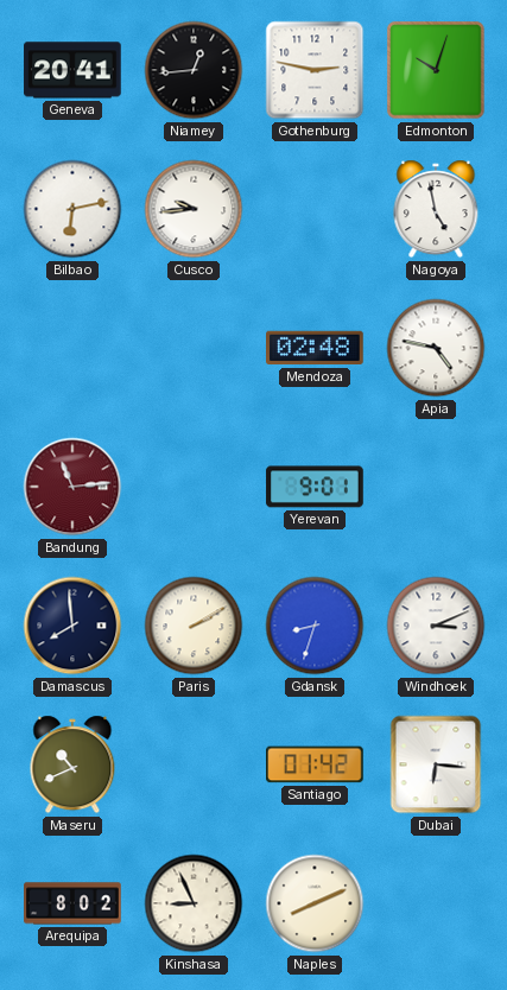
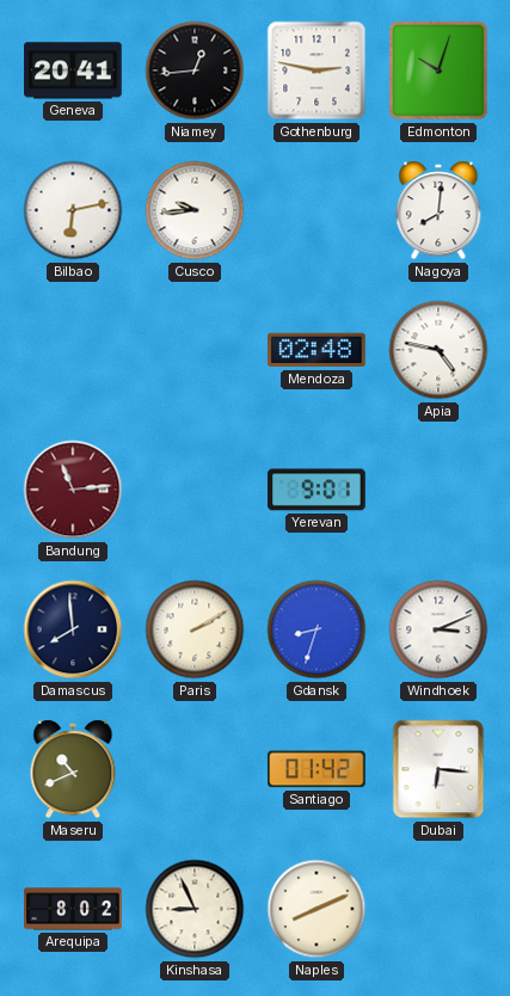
Nagoya: 4:58 -> 8:01
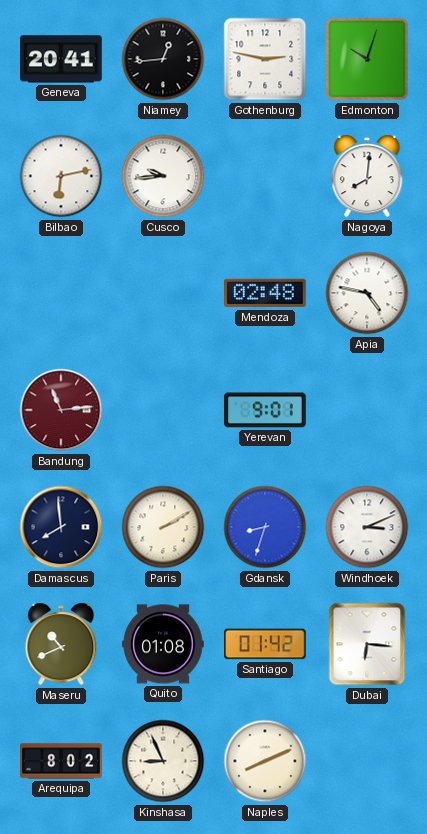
Quito: none -> 01:08
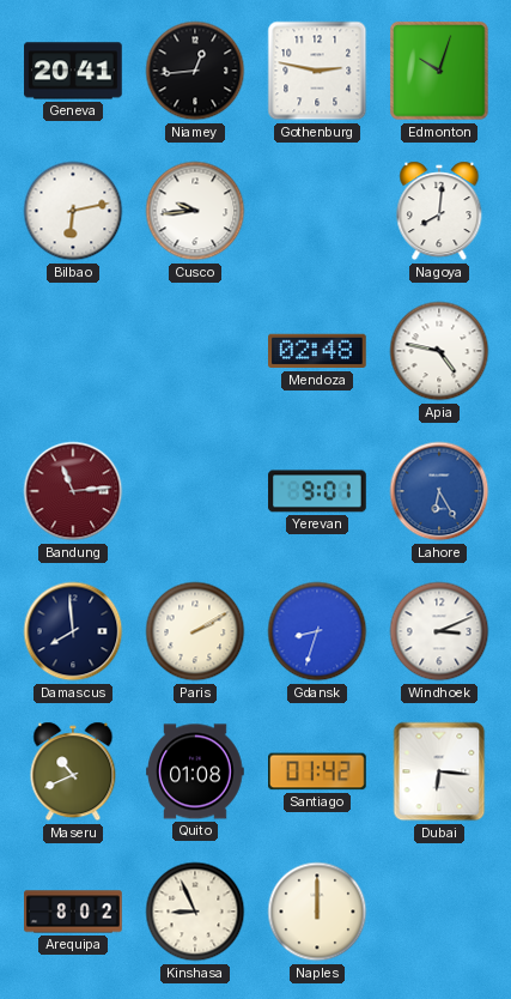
Lahore: none -> 6:25
Naples: 8:11 -> 12:00
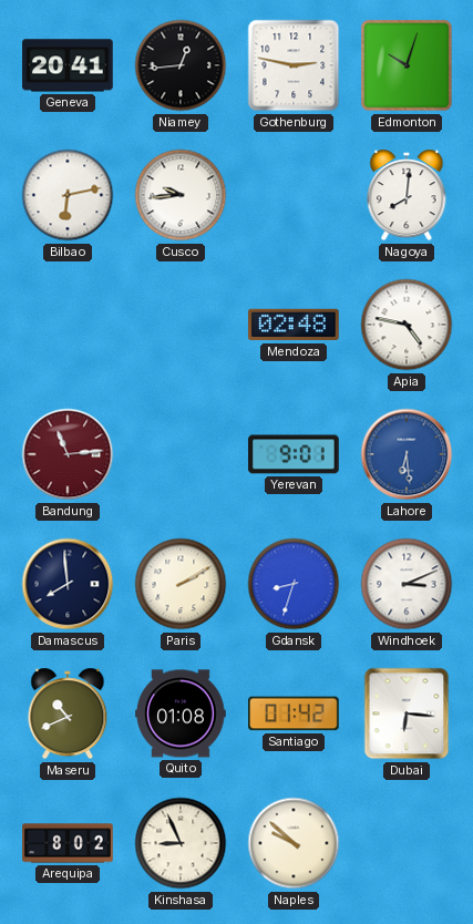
Lahore: 6:25 -> 6:29
Naples: 12:00 -> 9:52
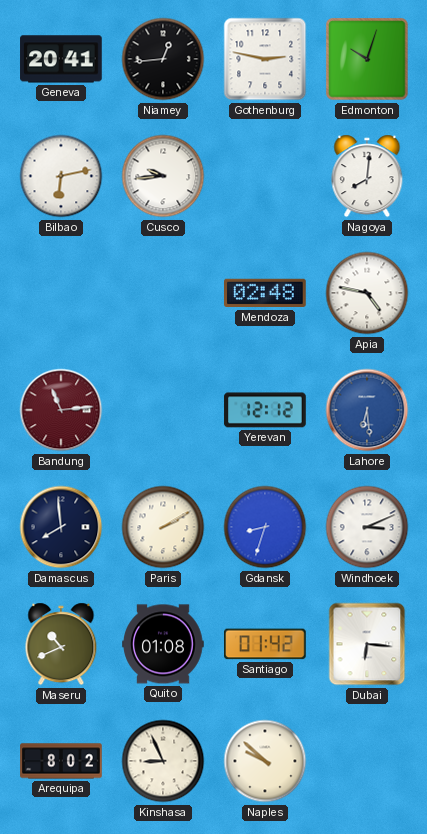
Yerevan: 9:01 -> 12:12
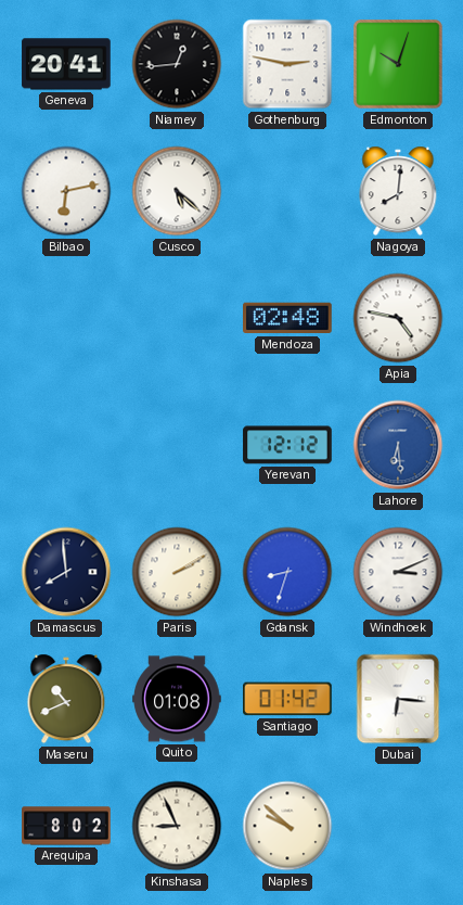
Cusco: 9:44 -> 5:22
Bandung: 11:14 -> none
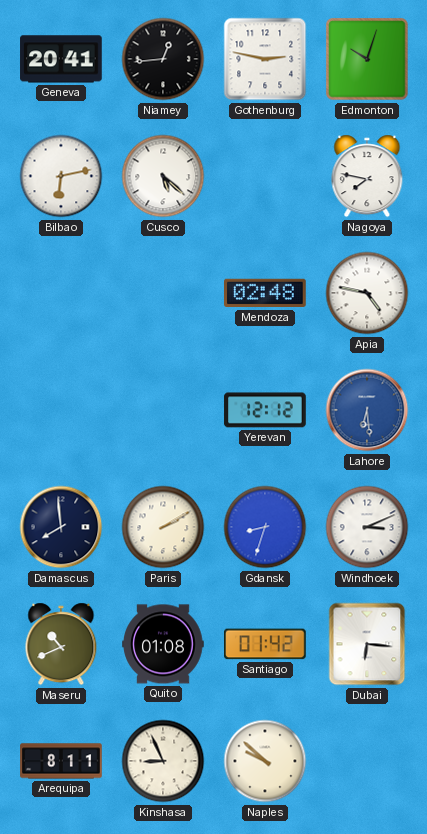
Nagoya: 8:01 -> 7:47
Arequipa: 8:02 -> 8:11
